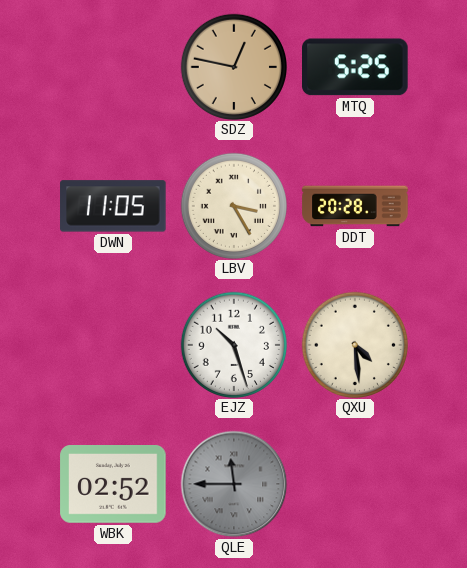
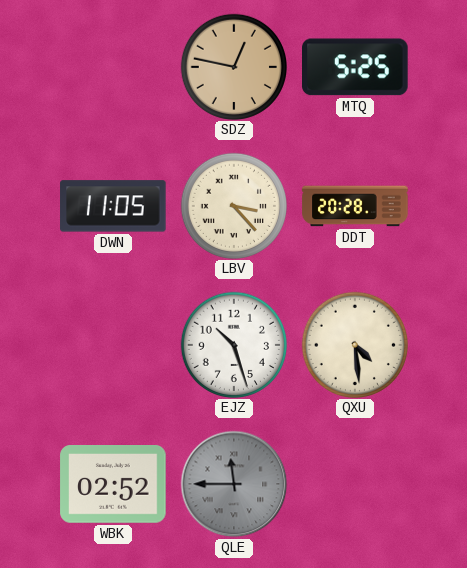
LBV: 3:25 -> 3:23
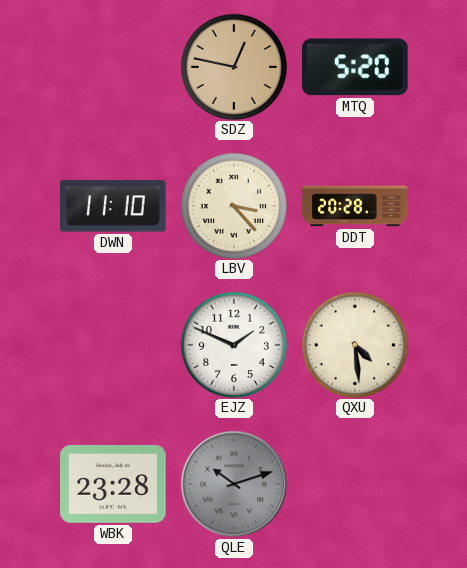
MTQ: 5:25 -> 5:20
DWN: 11:05 -> 11:10
EJZ: 10:27 -> 1:49
WBK: 02:52 -> 23:28
QLE: 11:45 -> 10:12
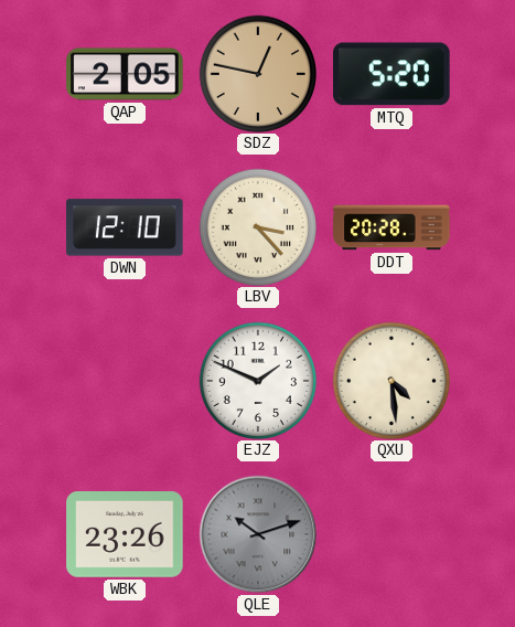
QAP: none -> 2:05
DWN: 11:10 -> 12:10
WBK: 23:28 -> 23:26
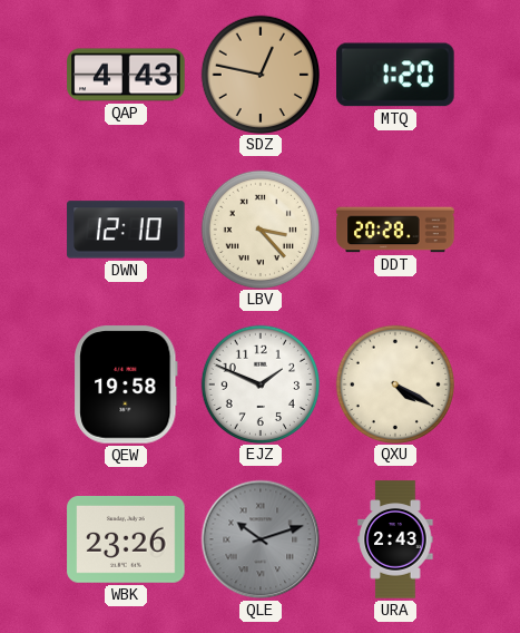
QAP: 2:05 -> 4:43
MTQ: 5:20 -> 1:20
QEW: none -> 19:58
QXU: 4:29 -> 4:20
URA: none -> 2:43
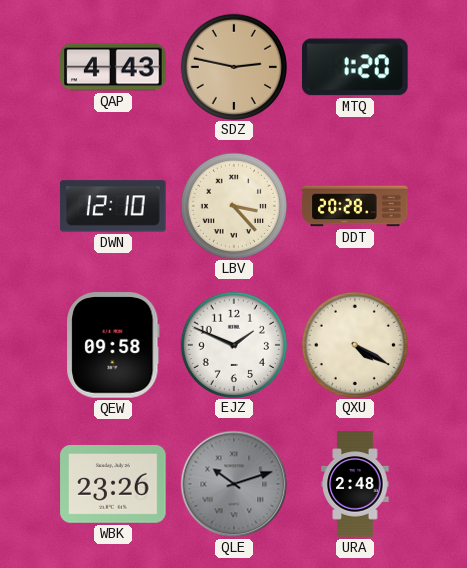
SDZ: 12:47 -> 2:47
QEW: 19:58 -> 09:58
URA: 2:43 -> 2:48
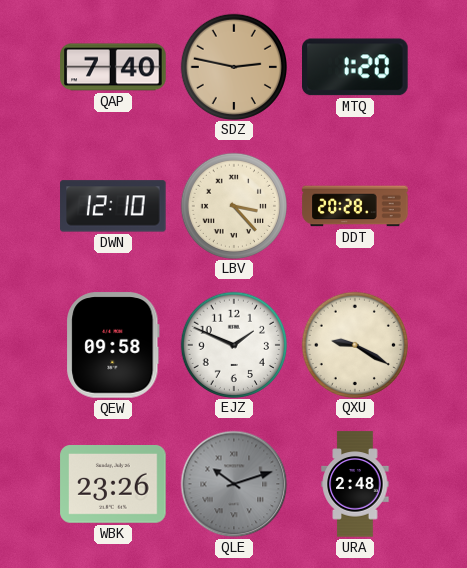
QAP: 4:43 -> 7:40
QXU: 4:20 -> 9:20
